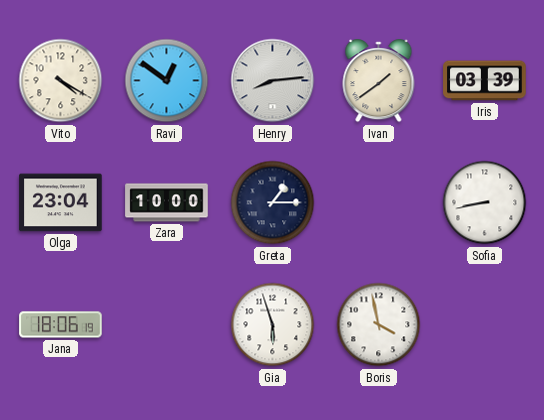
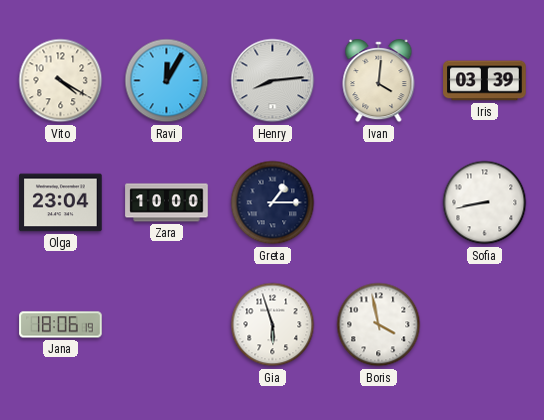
Ravi: 12:51 -> 12:05
Ivan: 1:39 -> 4:01
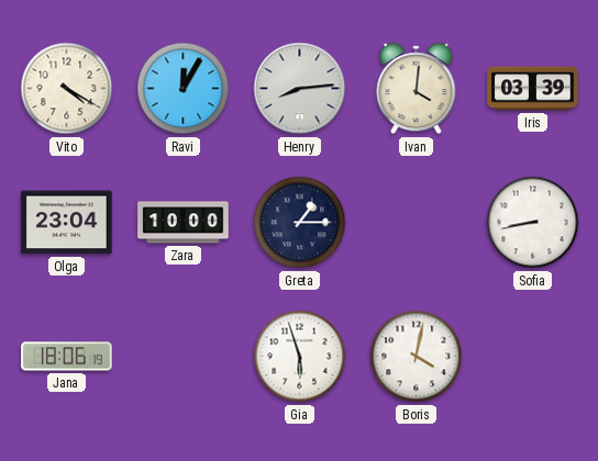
Boris: 3:58 -> 4:02
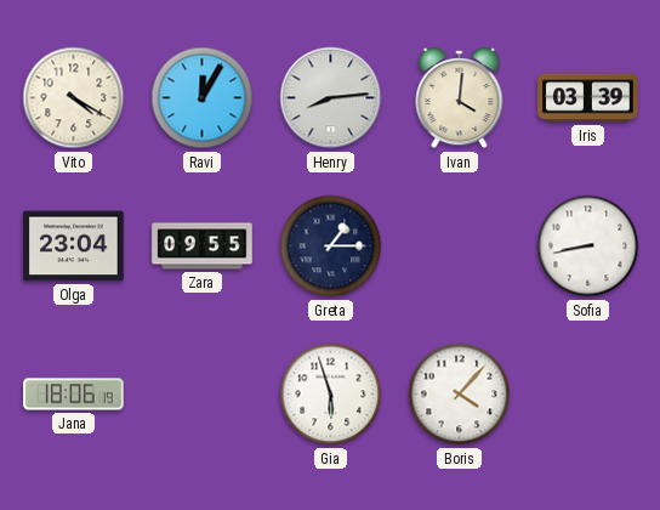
Zara: 10:00 -> 09:55
Boris: 4:02 -> 4:07
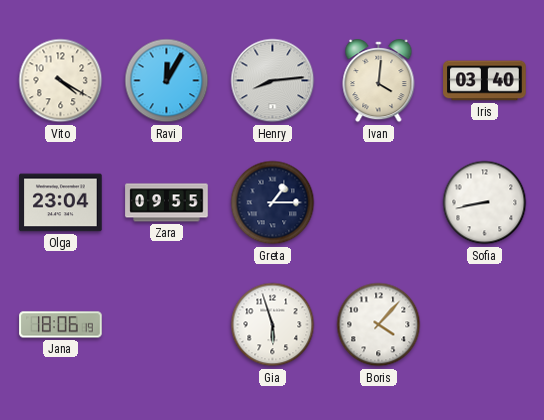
Iris: 03:39 -> 03:40
